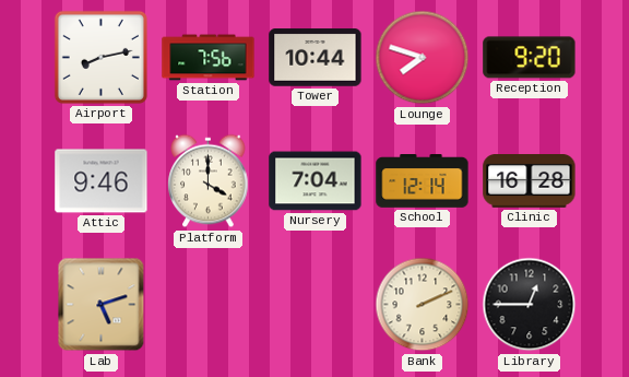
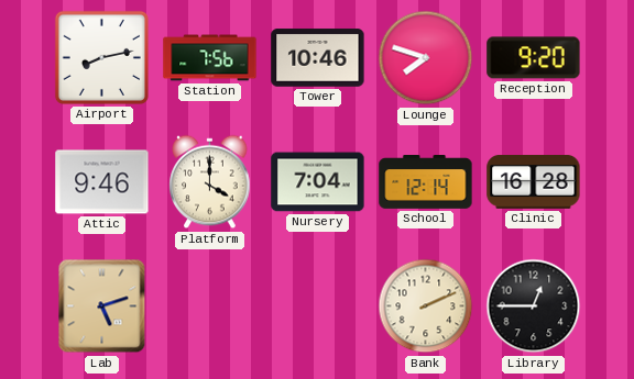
Tower: 10:44 -> 10:46
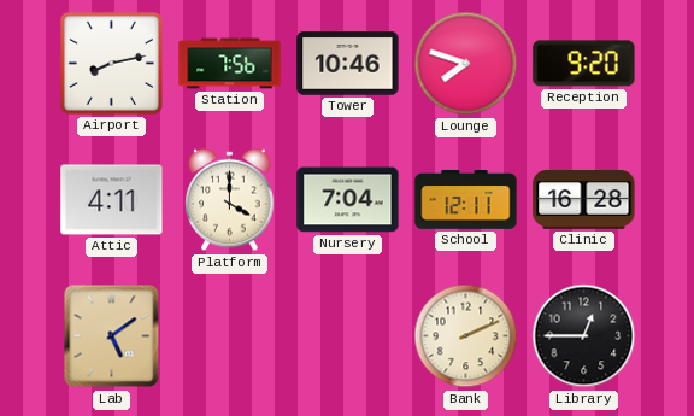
Attic: 9:46 -> 4:11
School: 12:14 -> 12:11
Lab: 5:12 -> 5:09
